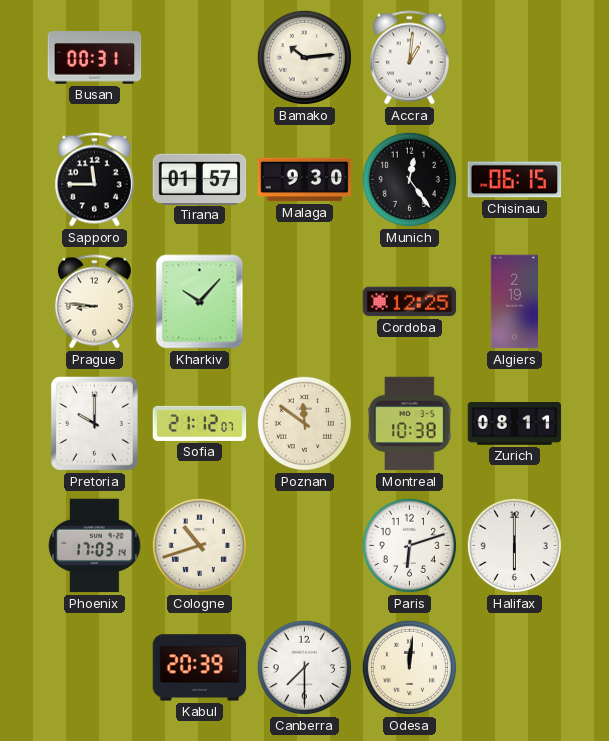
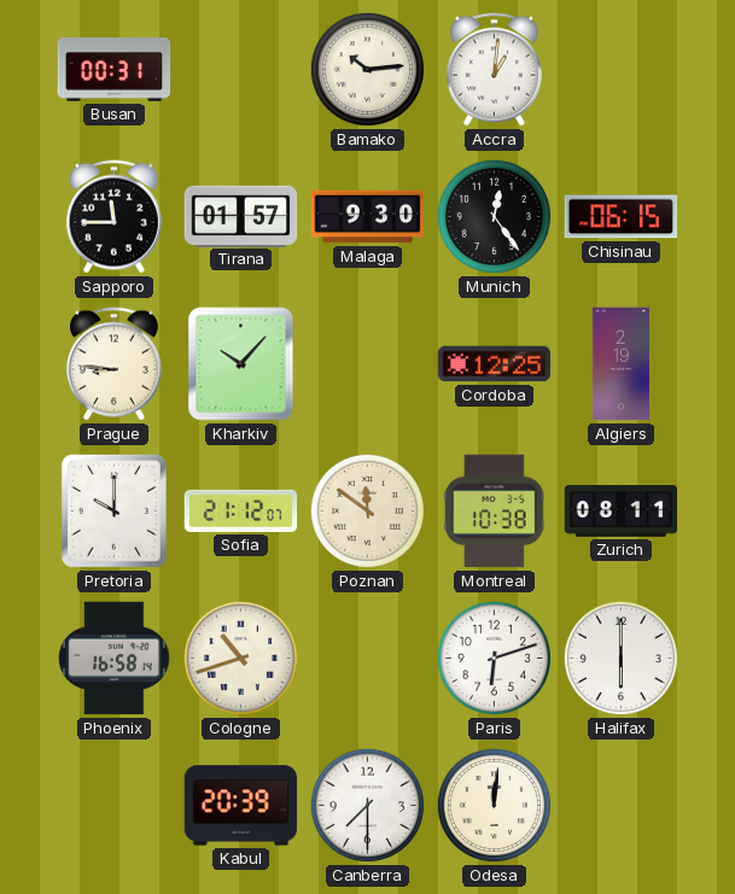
Phoenix: 17:03 -> 16:58
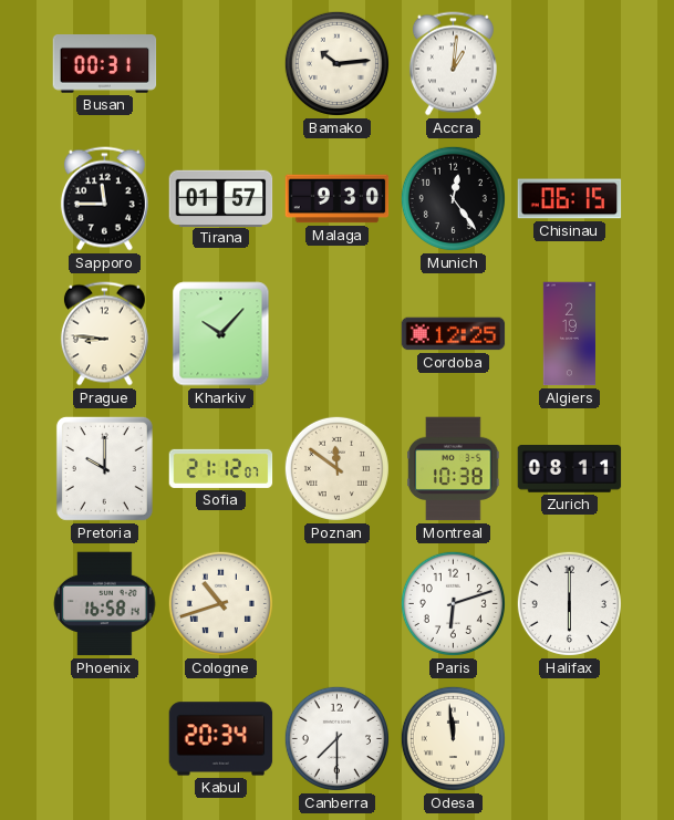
Kabul: 20:39 -> 20:34
Odesa: 12:01 -> 11:59
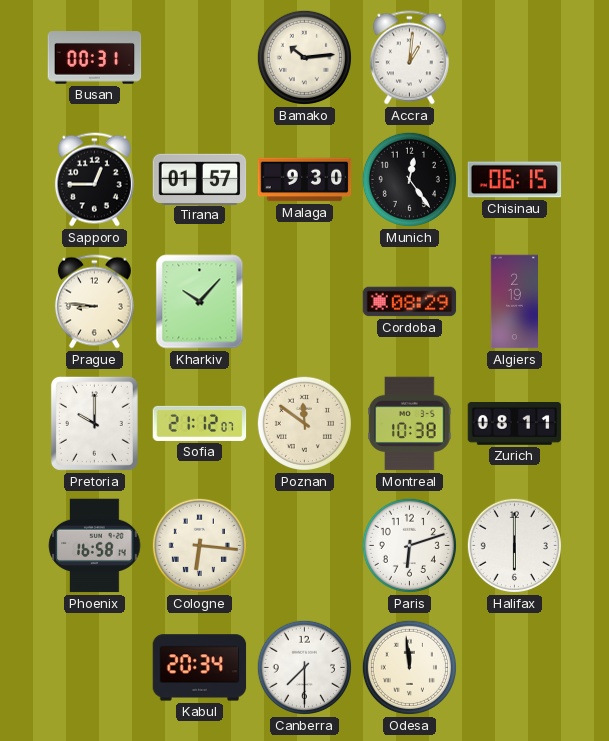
Sapporo: 11:45 -> 12:45
Cordoba: 12:25 -> 08:29
Cologne: 10:42 -> 6:16
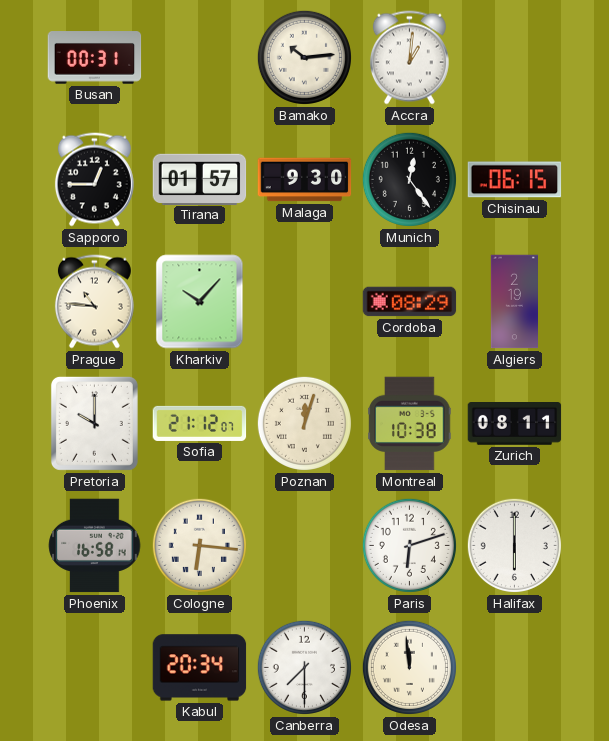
Prague: 8:46 -> 10:46
Poznan: 11:51 -> 12:03
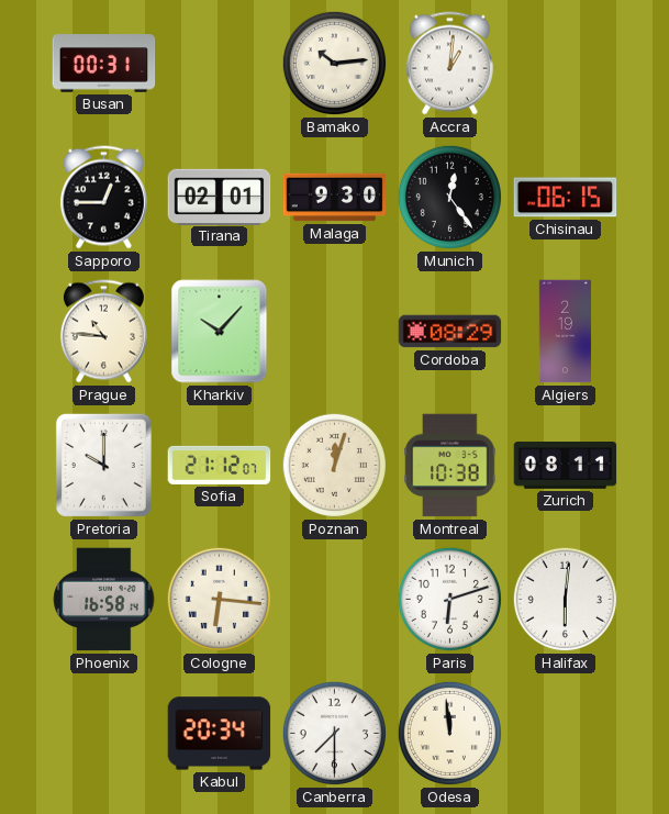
Tirana: 01:57 -> 02:01
Halifax: 6:00 -> 6:01
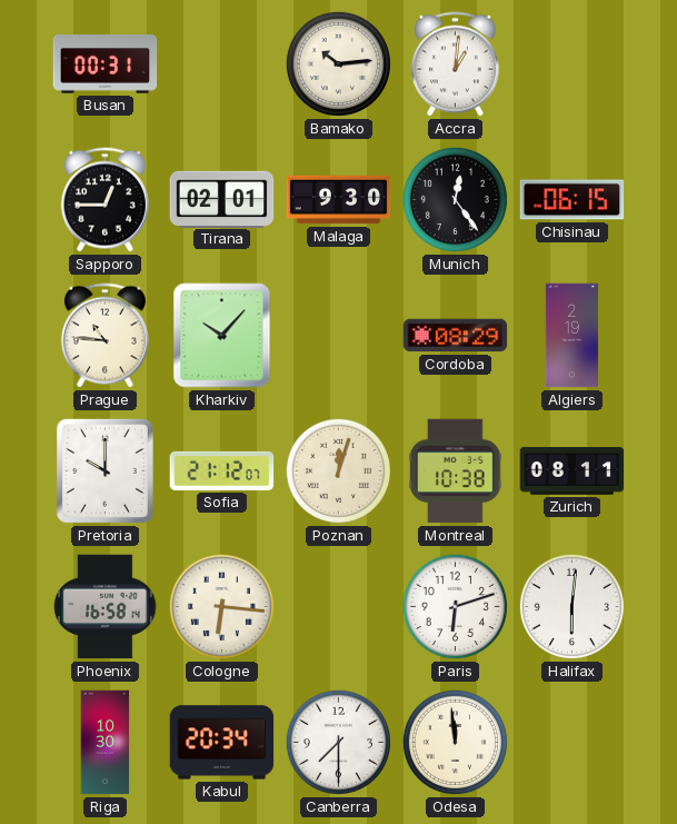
Riga: none -> 10:30
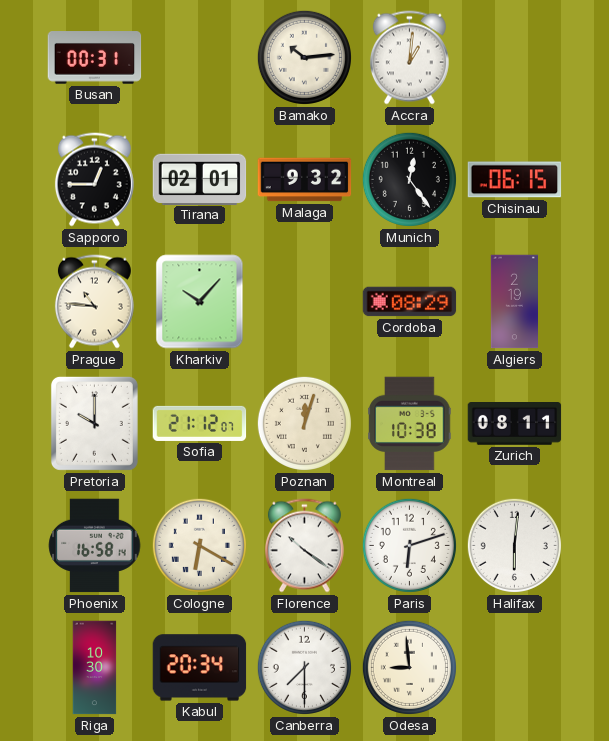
Malaga: 9:30 -> 9:32
Cologne: 6:16 -> 6:20
Florence: none -> 10:21
Odesa: 11:59 -> 8:59
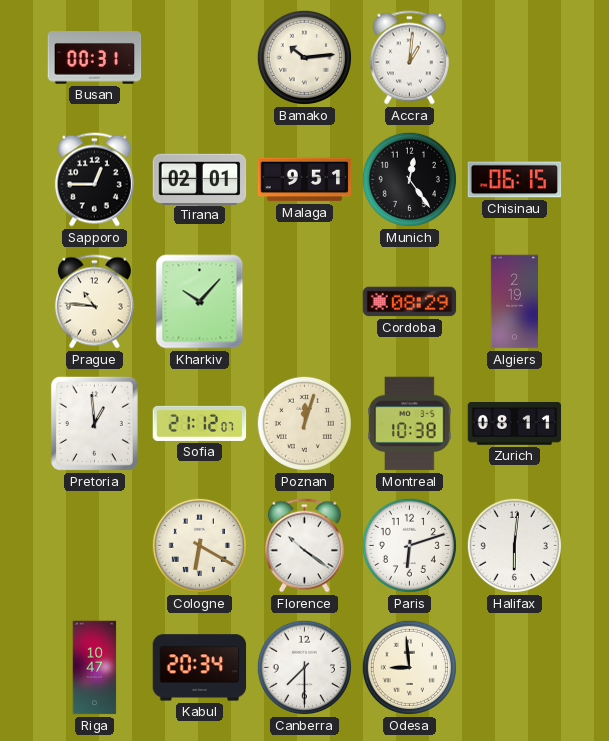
Malaga: 9:32 -> 9:51
Pretoria: 10:00 -> 12:59
Phoenix: 16:58 -> none
Riga: 10:30 -> 10:47
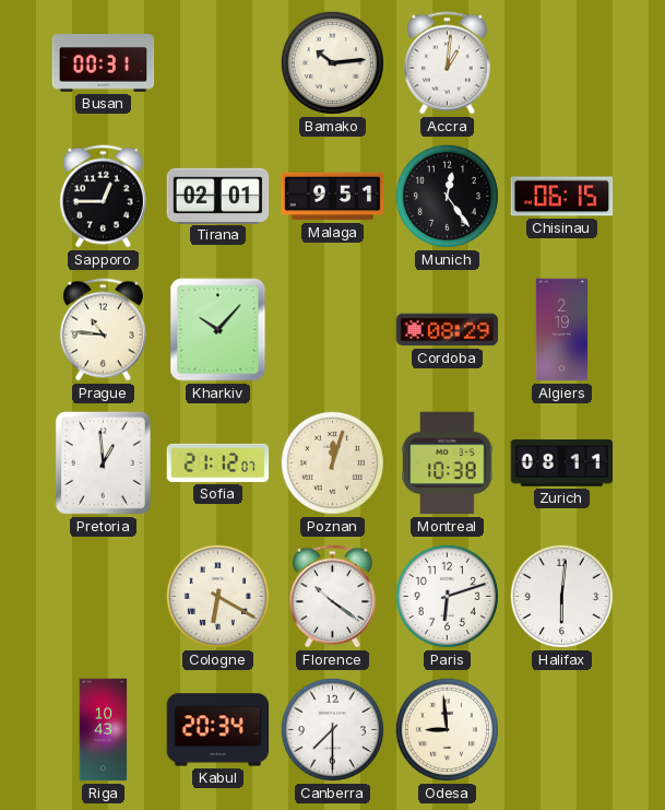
Riga: 10:47 -> 10:43
